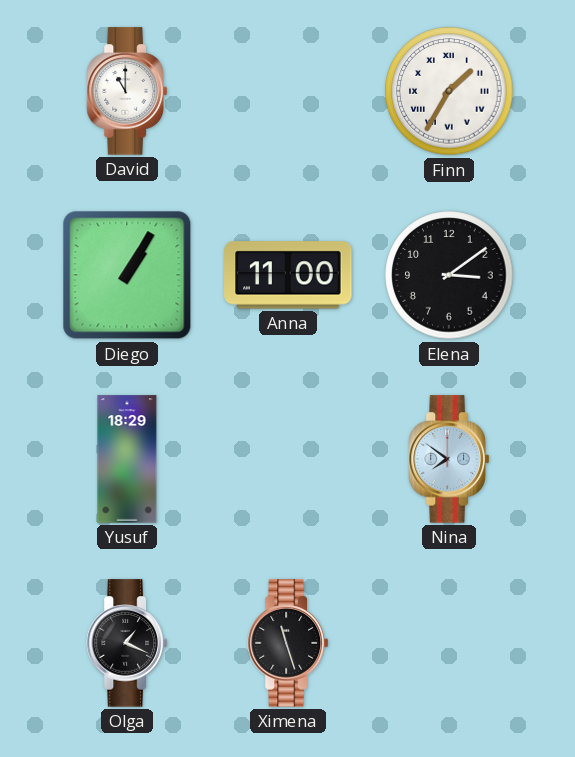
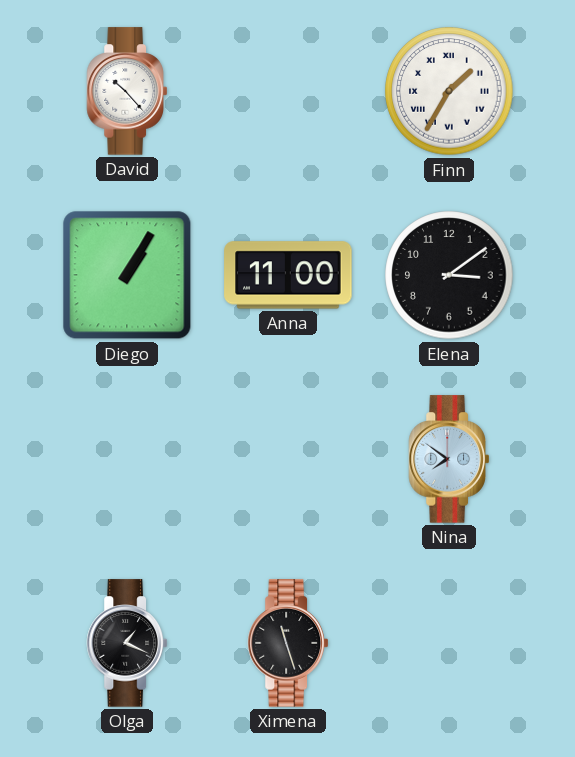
David: 11:00 -> 10:23
Yusuf: 18:29 -> none
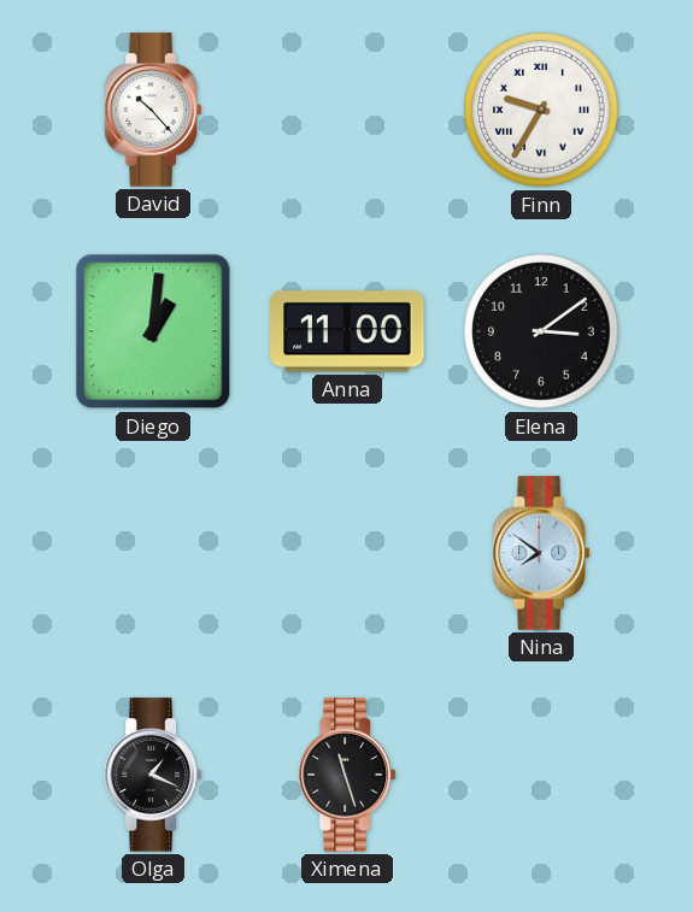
Finn: 1:35 -> 9:35
Diego: 1:05 -> 1:01
